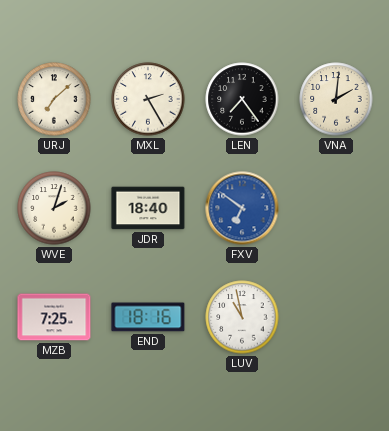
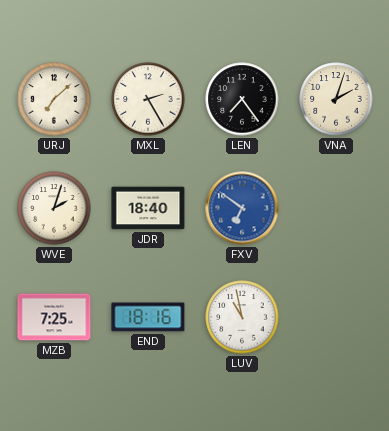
VNA: 2:01 -> 2:03
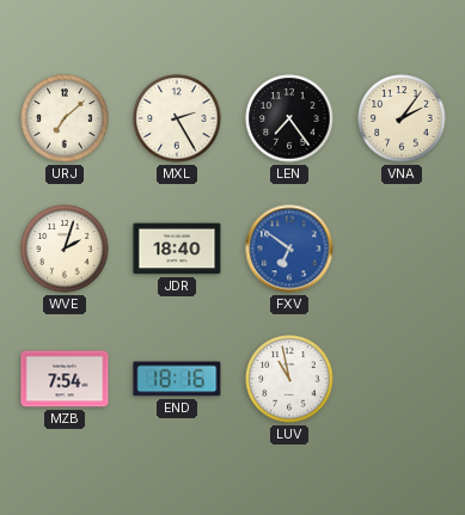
VNA: 2:03 -> 2:06
MZB: 7:25 -> 7:54
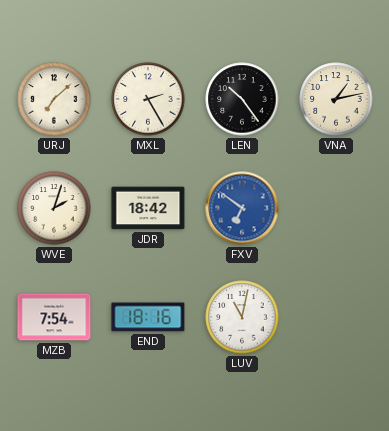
LEN: 7:24 -> 10:24
VNA: 2:06 -> 1:13
JDR: 18:40 -> 18:42
LUV: 10:58 -> 11:02
